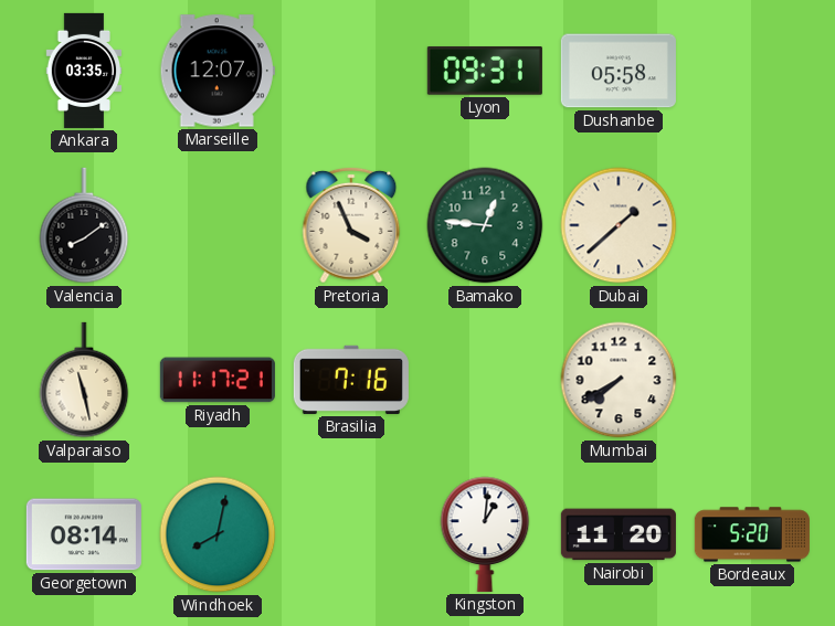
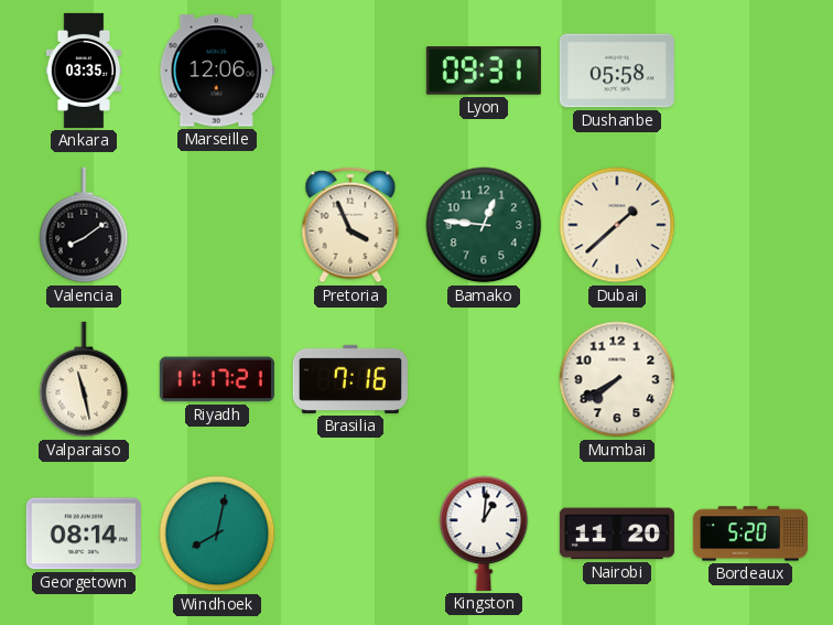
Marseille: 12:07 -> 12:06
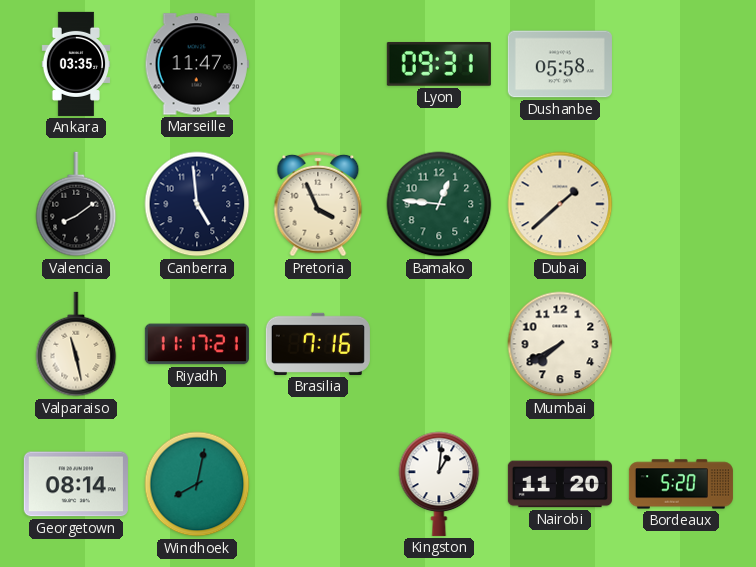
Marseille: 12:06 -> 11:47
Canberra: none -> 4:59
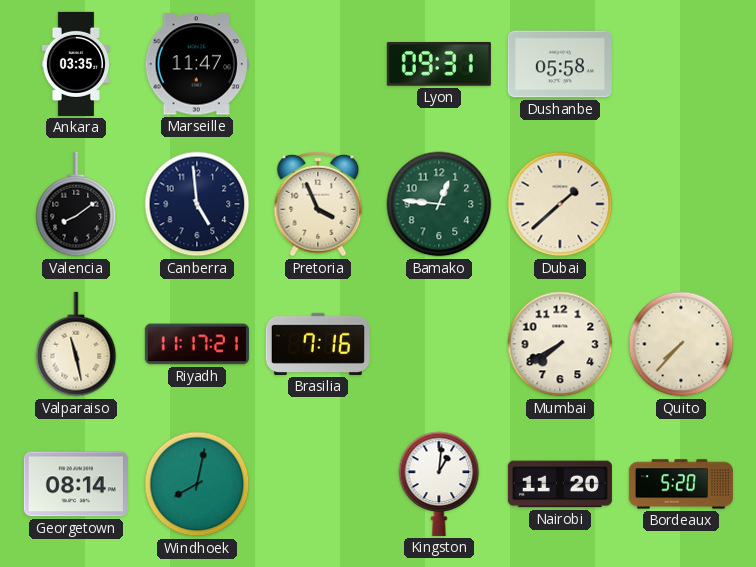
Quito: none -> 7:37
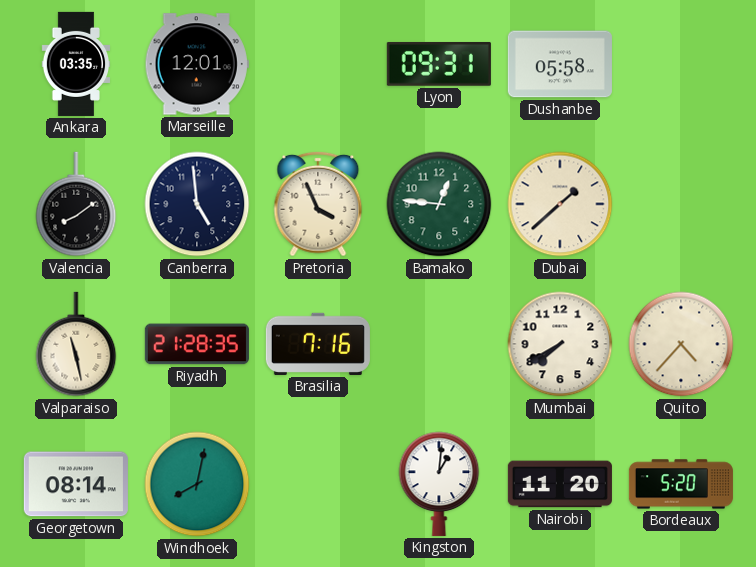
Marseille: 11:47 -> 12:01
Riyadh: 11:17 -> 21:28
Quito: 7:37 -> 4:37
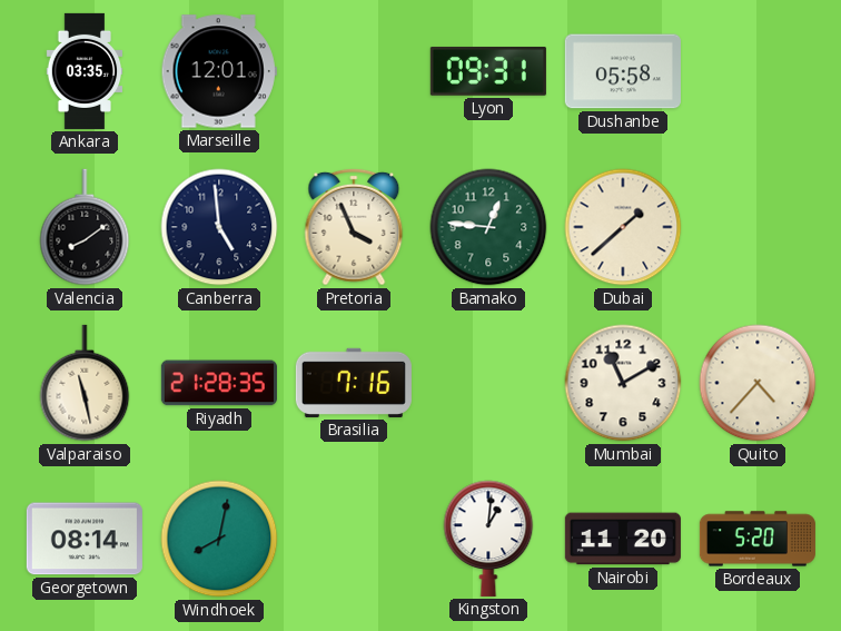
Mumbai: 7:40 -> 11:10
